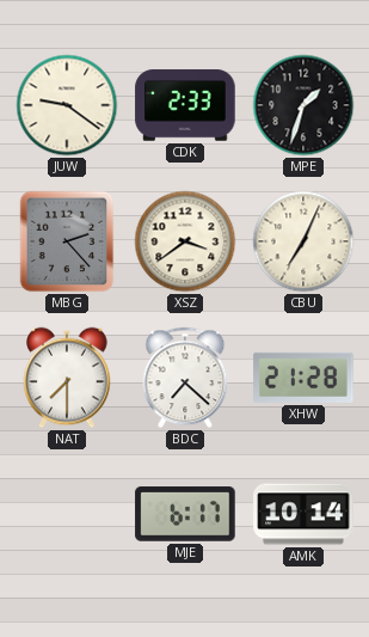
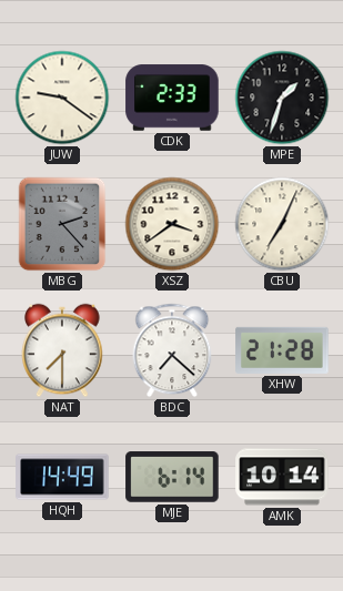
HQH: none -> 14:49
MJE: 6:17 -> 6:14
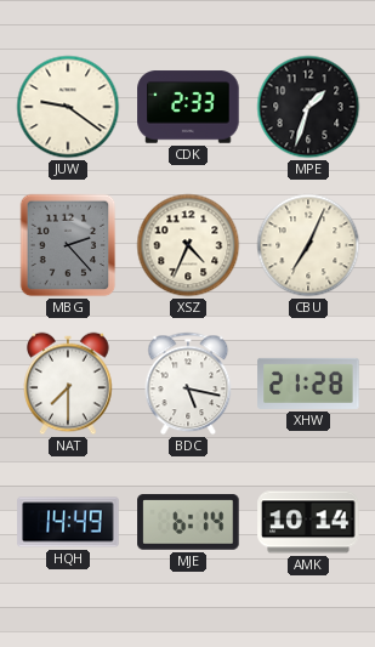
XSZ: 3:39 -> 4:34
BDC: 7:22 -> 5:17
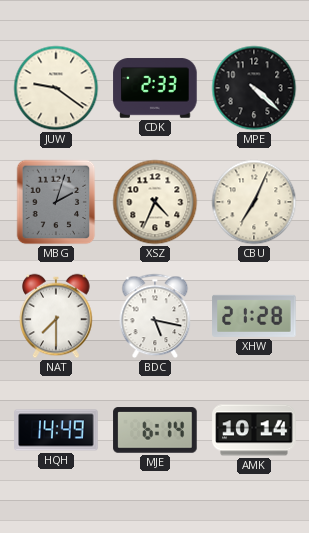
MPE: 1:33 -> 4:22
MBG: 2:23 -> 2:03
